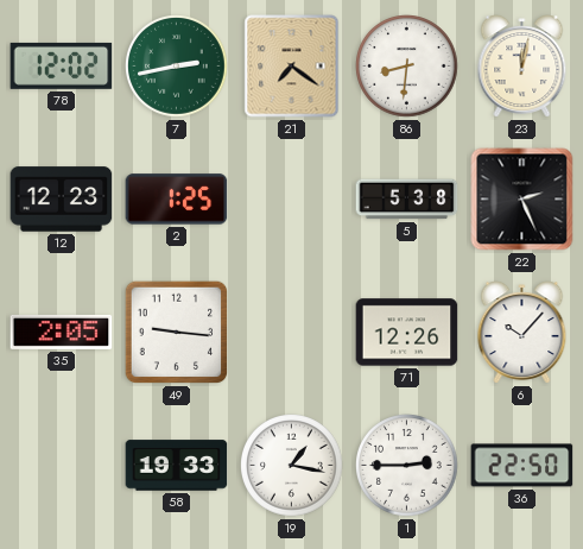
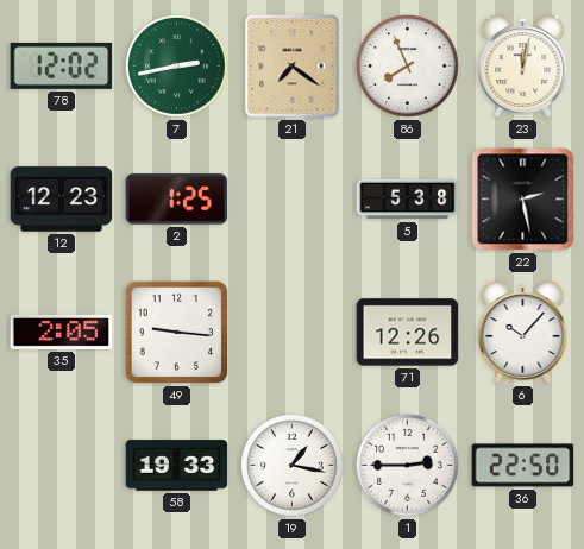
86: 8:31 -> 7:56
22: 2:26 -> 2:28
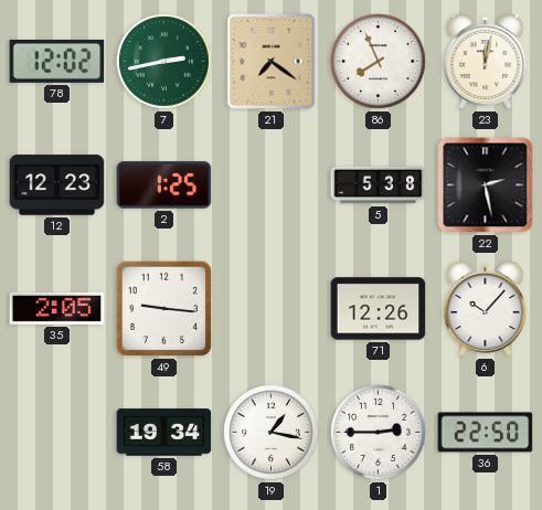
58: 19:33 -> 19:34
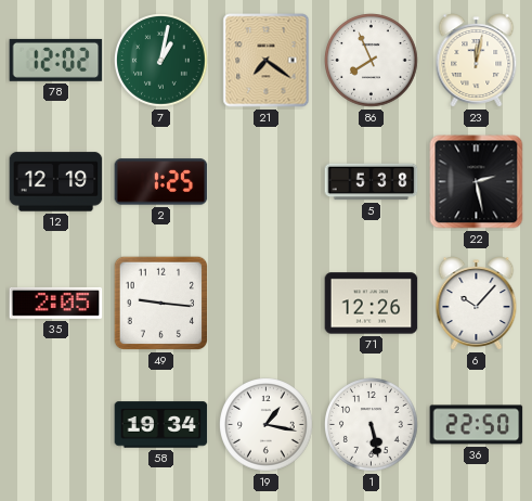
7: 2:43 -> 1:02
12: 12:23 -> 12:19
1: 2:45 -> 5:28
